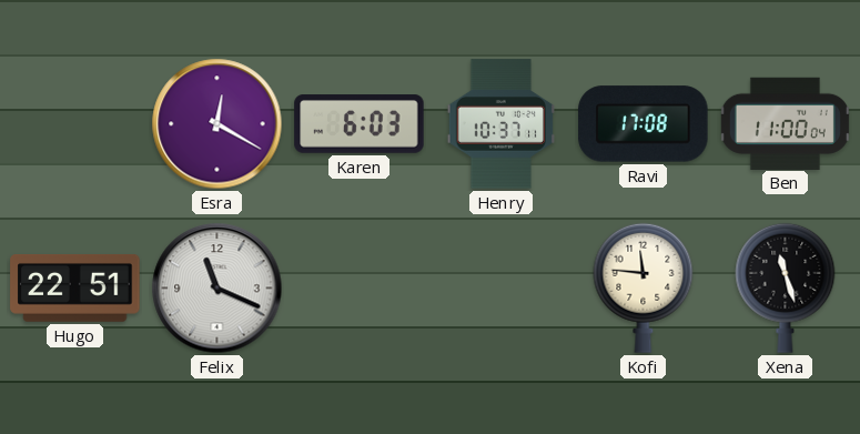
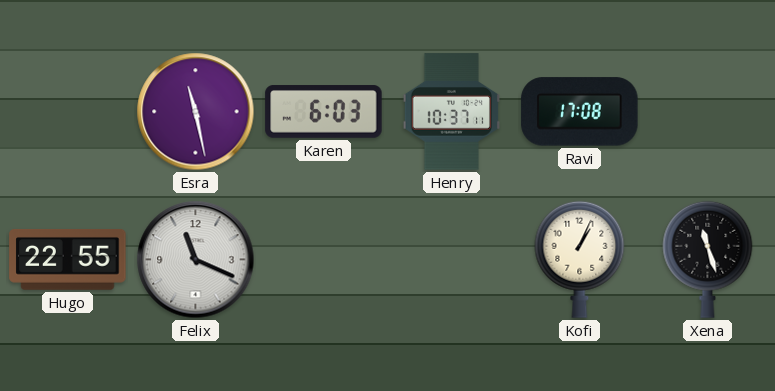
Esra: 12:20 -> 11:28
Ben: 11:00 -> none
Hugo: 22:51 -> 22:55
Kofi: 11:46 -> 1:04
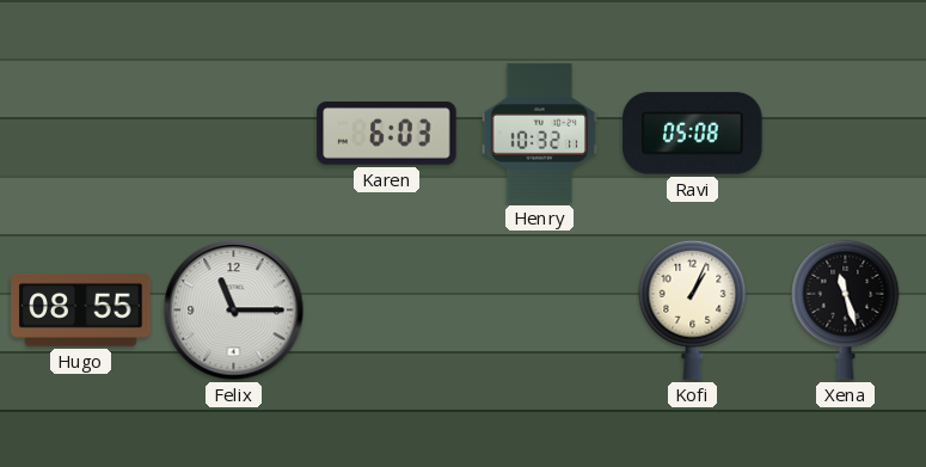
Esra: 11:28 -> none
Henry: 10:37 -> 10:32
Ravi: 17:08 -> 05:08
Hugo: 22:55 -> 08:55
Felix: 11:19 -> 11:15
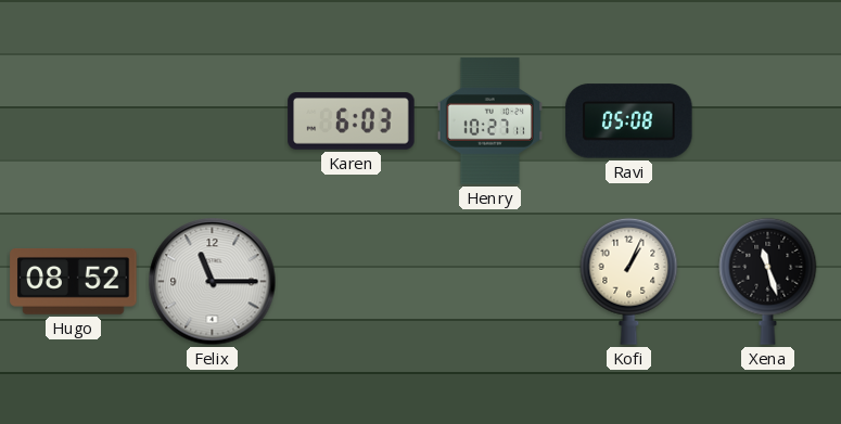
Henry: 10:32 -> 10:27
Hugo: 08:55 -> 08:52
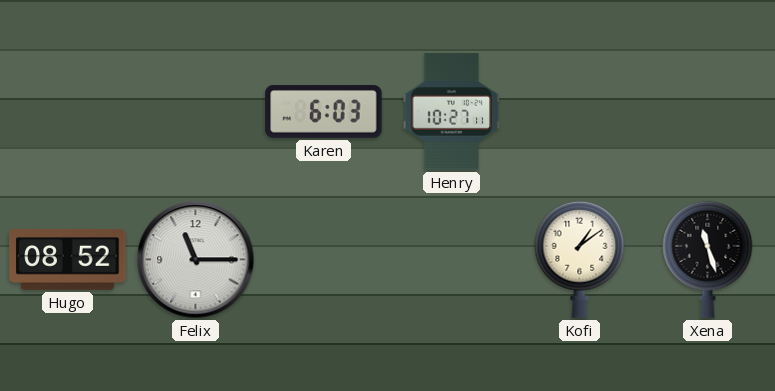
Ravi: 05:08 -> none
Kofi: 1:04 -> 1:09
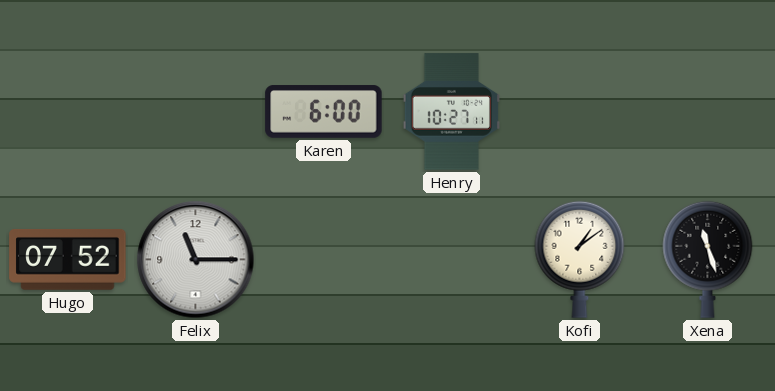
Karen: 6:03 -> 6:00
Hugo: 08:52 -> 07:52
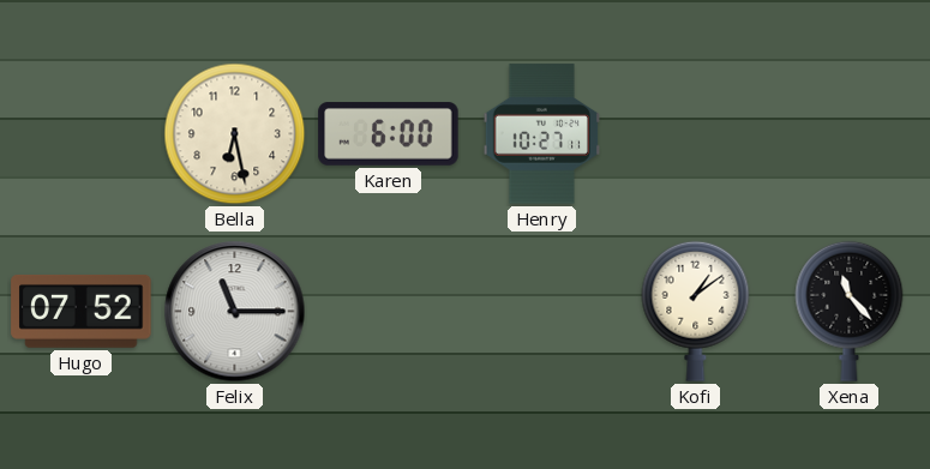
Bella: none -> 6:28
Xena: 11:27 -> 11:23
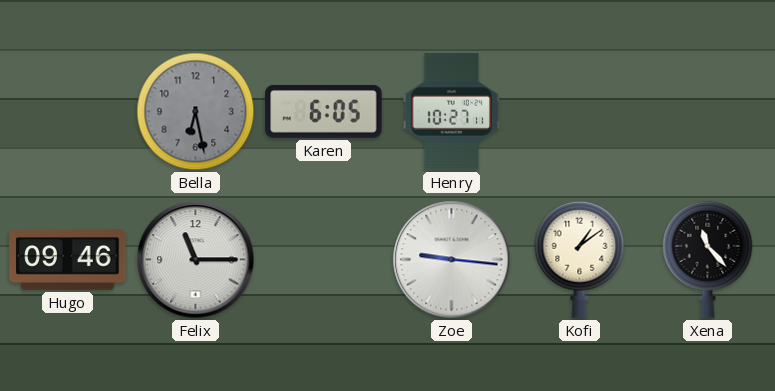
Bella dial: cream -> grey
Karen: 6:00 -> 6:05
Hugo: 07:52 -> 09:46
Zoe: none -> 9:16
